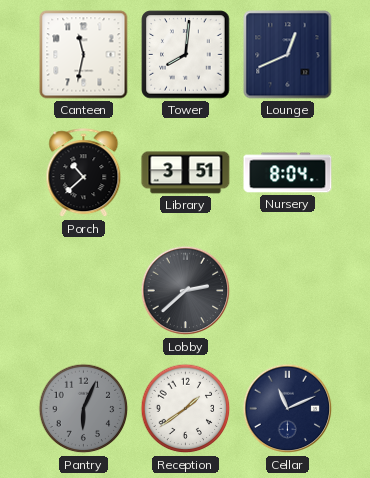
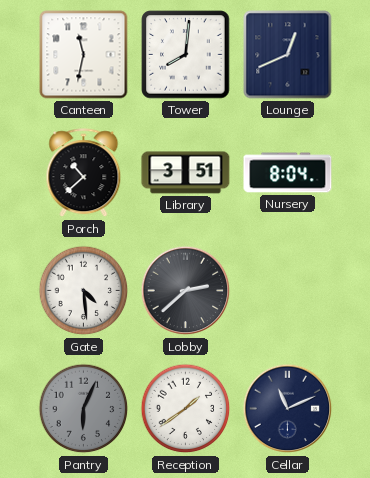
Gate: none -> 4:29
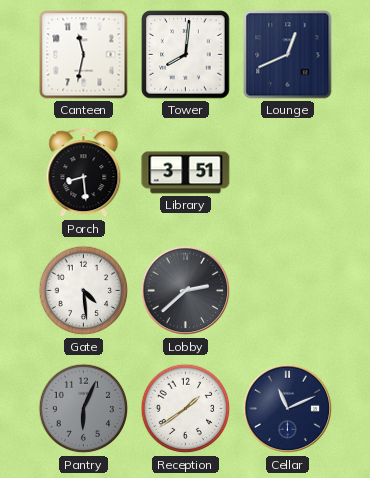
Porch: 10:38 -> 8:29
Nursery: 8:04 -> none
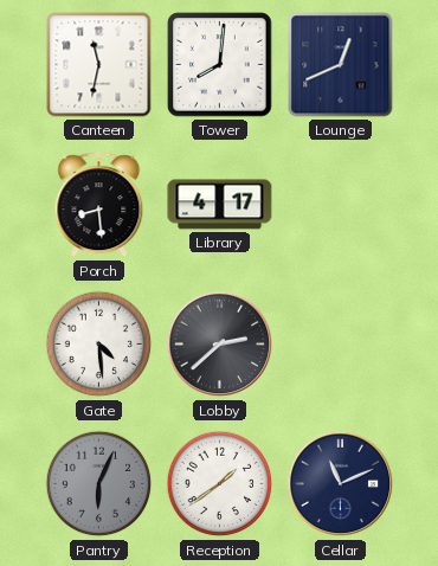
Library: 3:51 -> 4:17
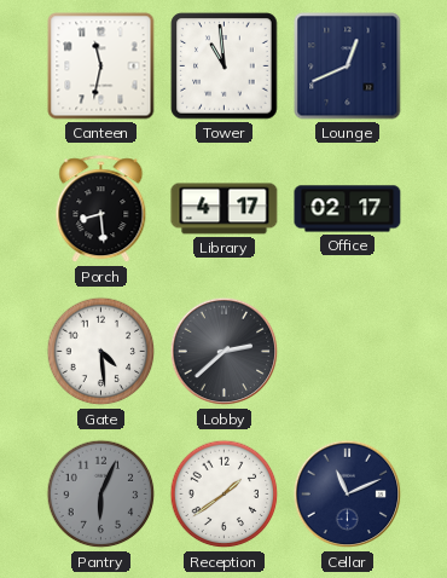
Tower: 8:01 -> 10:59
Office: none -> 02:17
